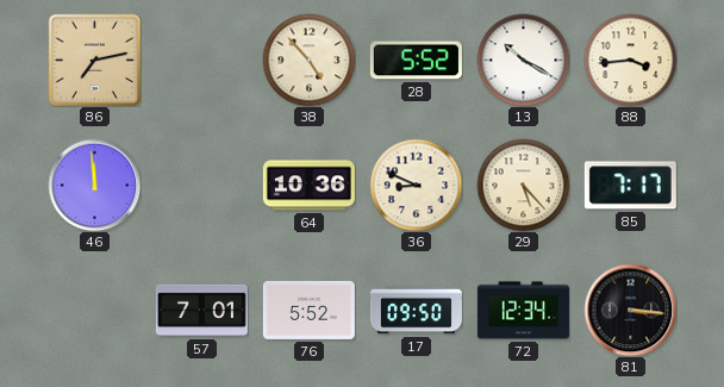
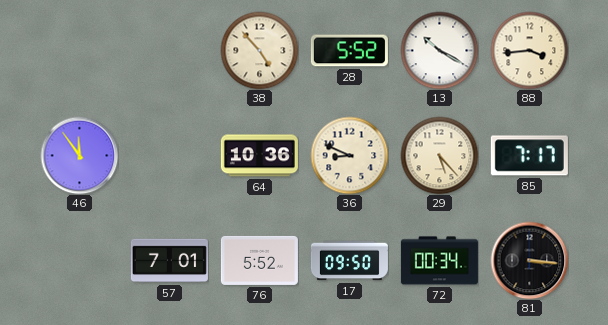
86: 7:13 -> none
46: 11:59 -> 11:54
72: 12:34 -> 00:34
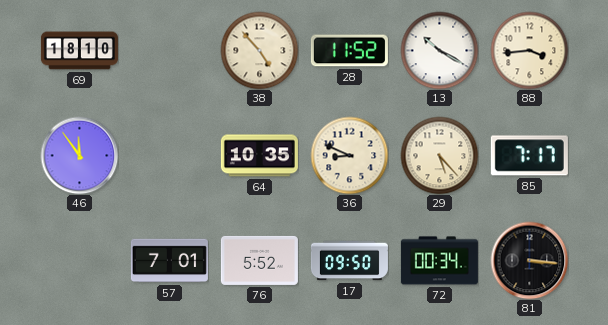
69: none -> 18:10
28: 5:52 -> 11:52
64: 10:36 -> 10:35
